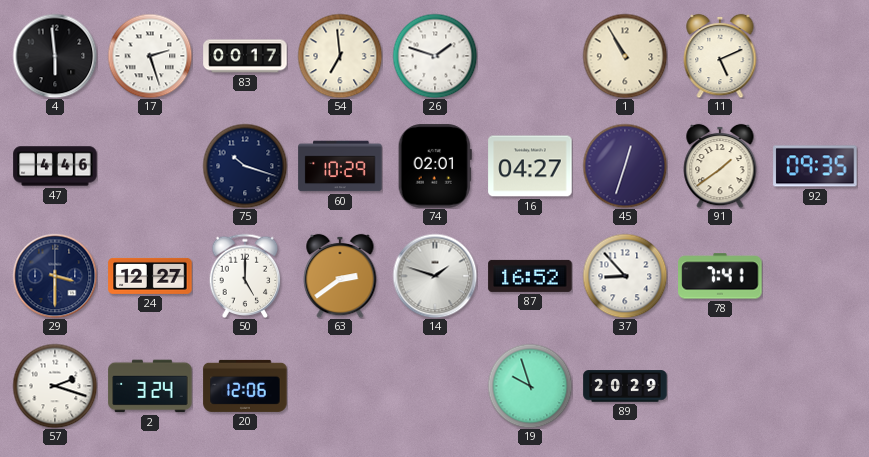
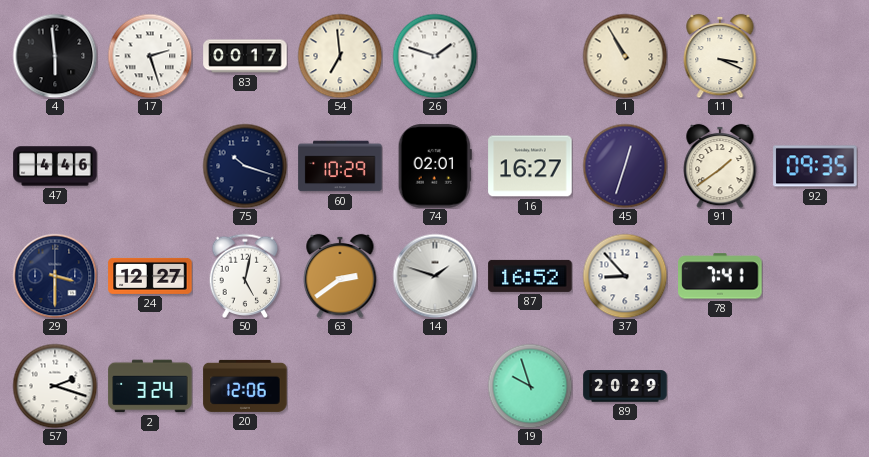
11: 5:11 -> 3:19
16: 04:27 -> 16:27
50: 5:00 -> 5:02
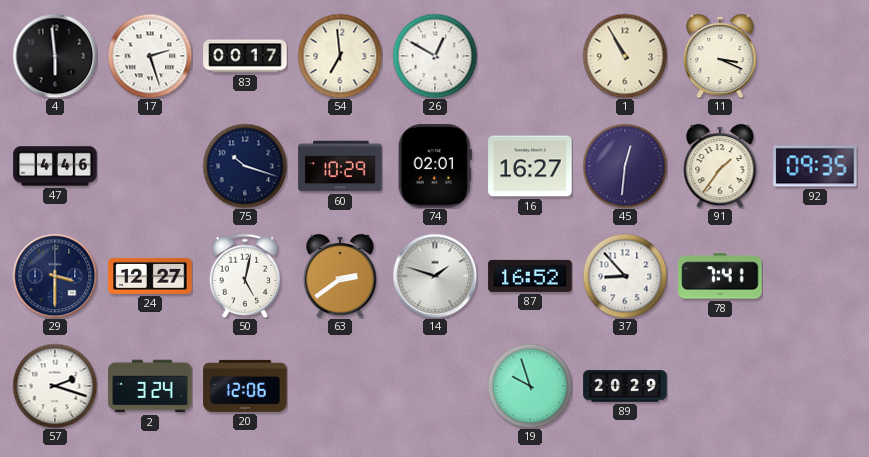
26: 1:48 -> 12:50
45: 12:33 -> 12:31
91: 1:39 -> 1:36
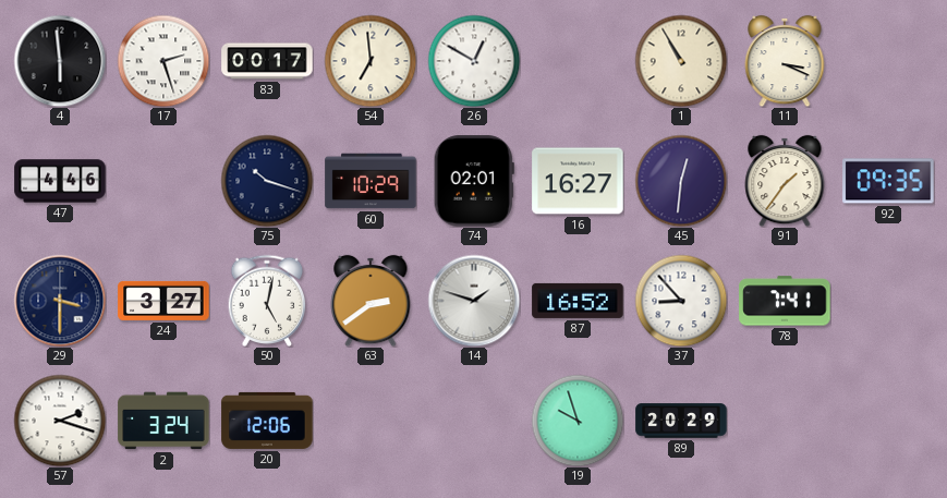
24: 12:27 -> 3:27
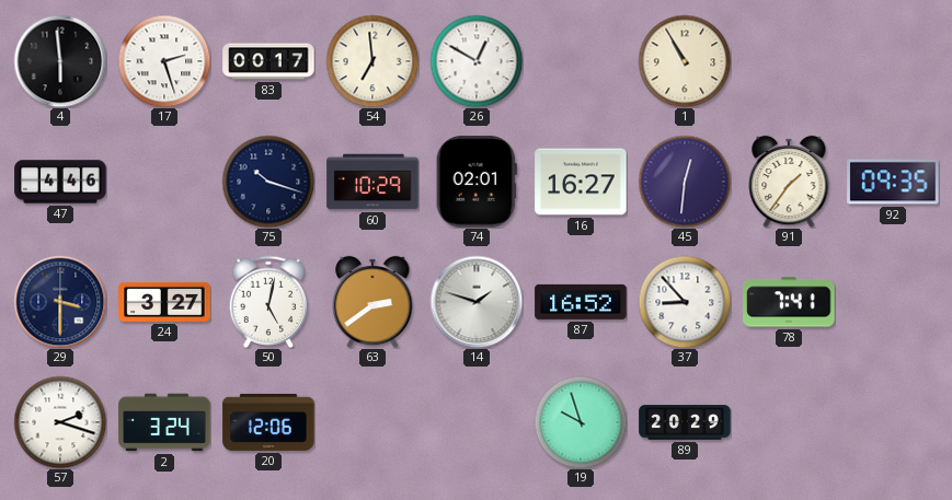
11: 3:19 -> none
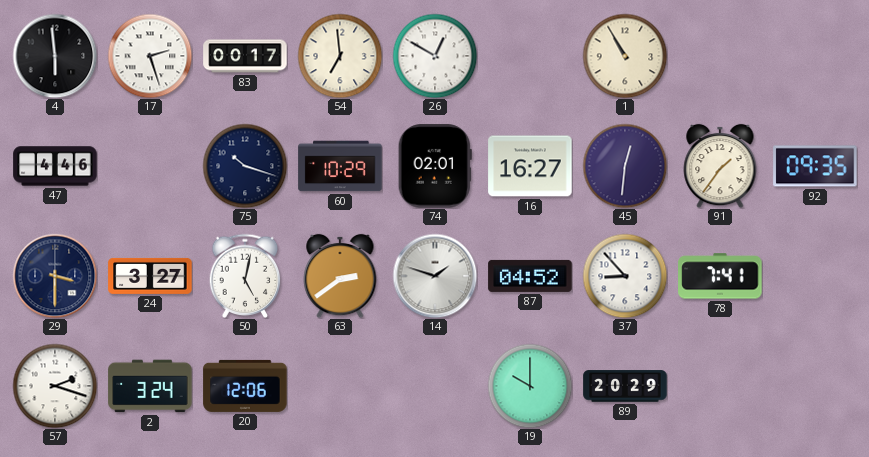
87: 16:52 -> 04:52
19: 9:57 -> 10:00
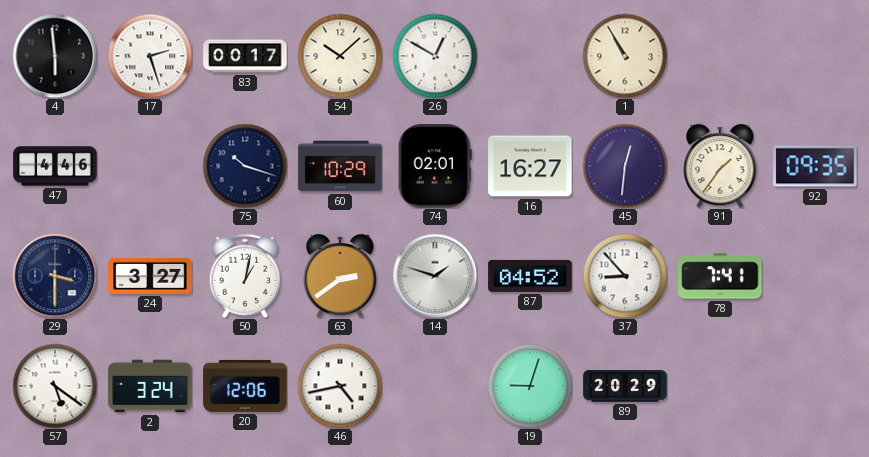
54: 6:59 -> 10:08
50: 5:02 -> 1:02
57: 2:18 -> 5:21
46: none -> 4:43
19: 10:00 -> 9:03
